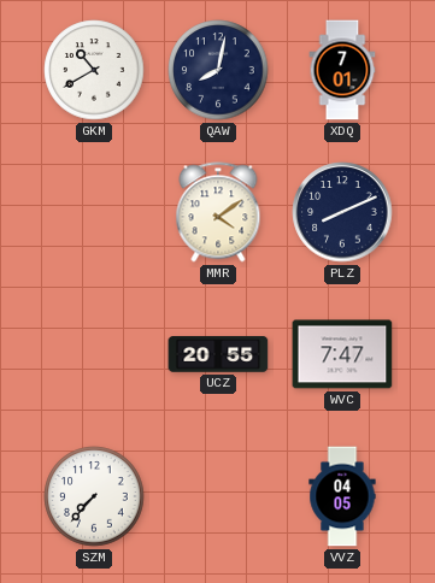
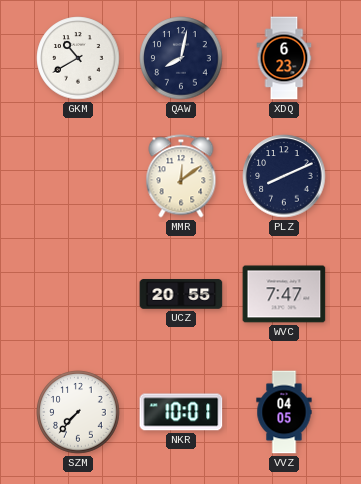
XDQ: 7:01 -> 6:23
MMR: 4:09 -> 12:09
NKR: none -> 10:01
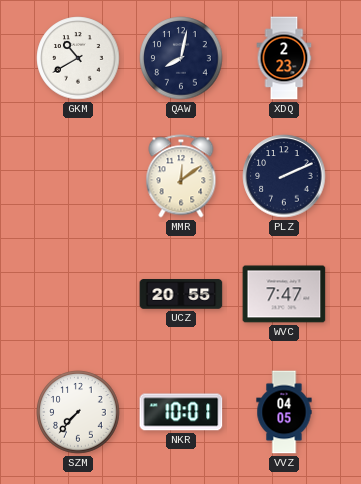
XDQ: 6:23 -> 2:23
PLZ: 8:11 -> 2:11
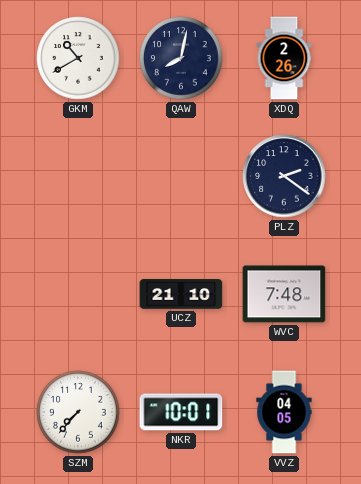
XDQ: 2:23 -> 2:26
MMR: 12:09 -> none
PLZ: 2:11 -> 2:21
UCZ: 20:55 -> 21:10
WVC: 7:47 -> 7:48
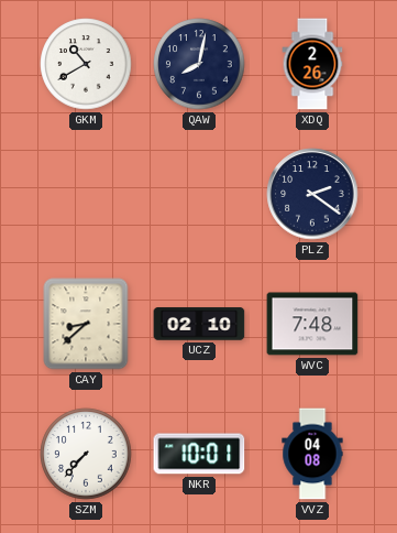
CAY: none -> 8:38
UCZ: 21:10 -> 02:10
VVZ: 04:05 -> 04:08
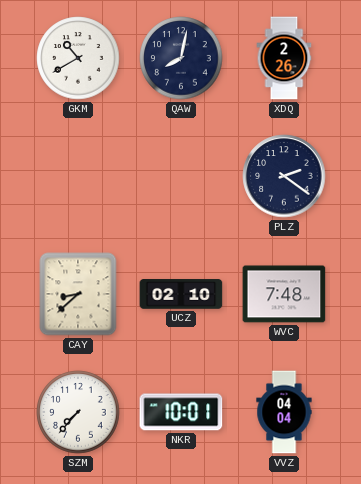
VVZ: 04:08 -> 04:04
